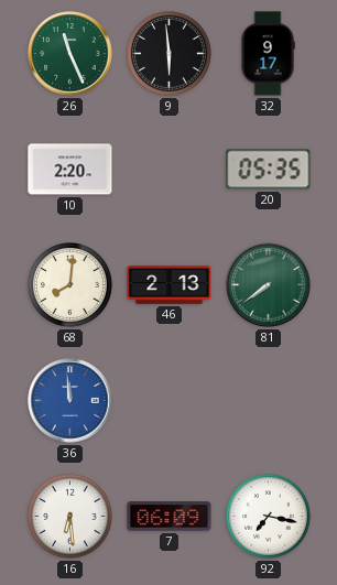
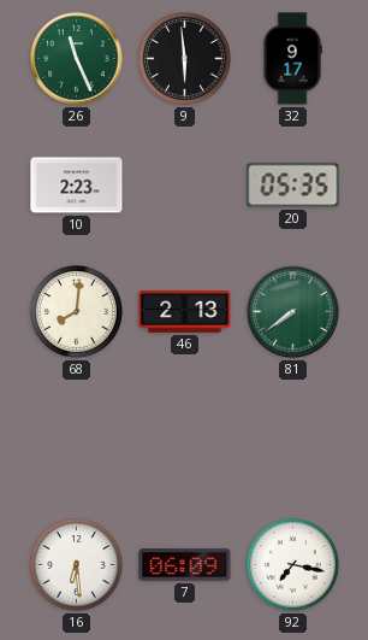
10: 2:20 -> 2:23
36: 11:59 -> none
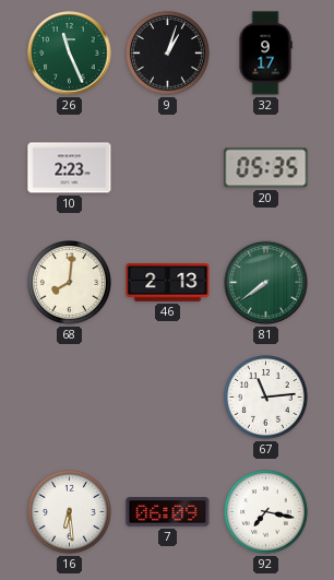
9: 5:59 -> 1:03
67: none -> 11:14
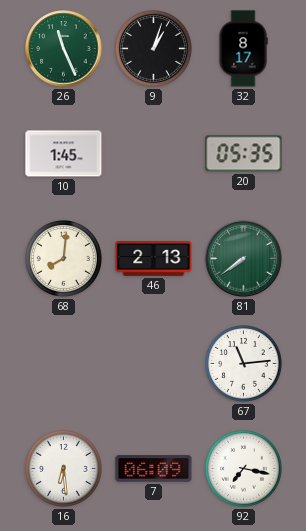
32: 9:17 -> 8:17
10: 2:23 -> 1:45
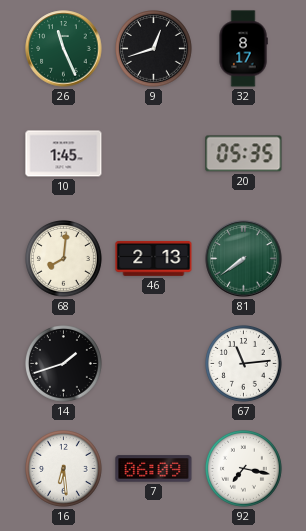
9: 1:03 -> 12:42
14: none -> 1:42
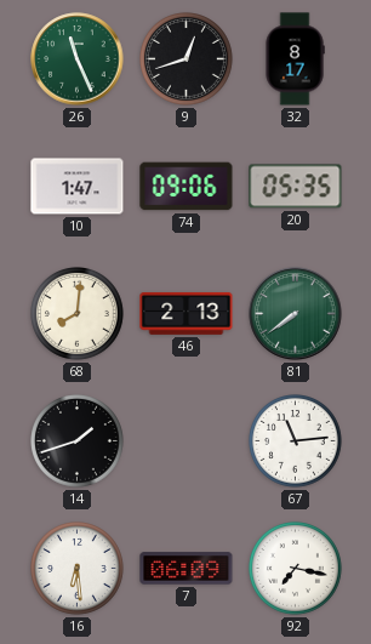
10: 1:45 -> 1:47
74: none -> 09:06
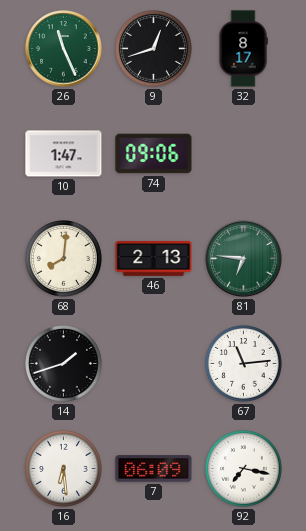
20: 05:35 -> none
81: 7:39 -> 6:46
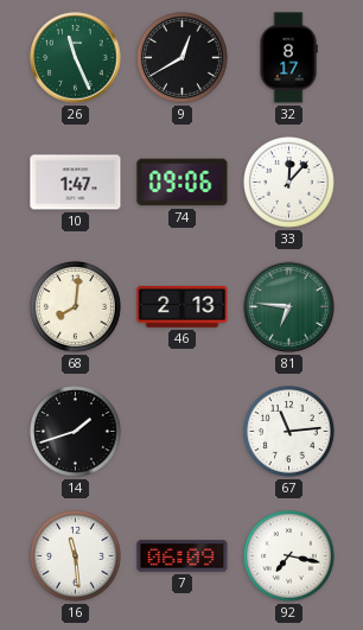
9: 12:42 -> 12:40
33: none -> 12:07
16: 6:29 -> 11:29
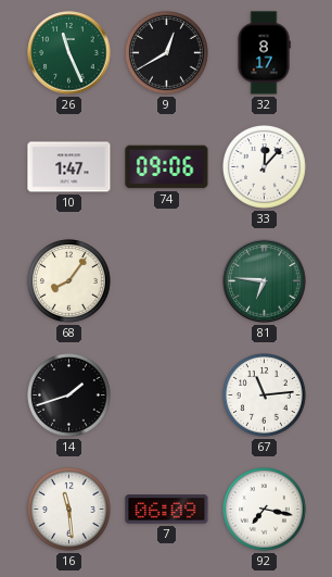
68: 8:01 -> 8:06
46: 2:13 -> none
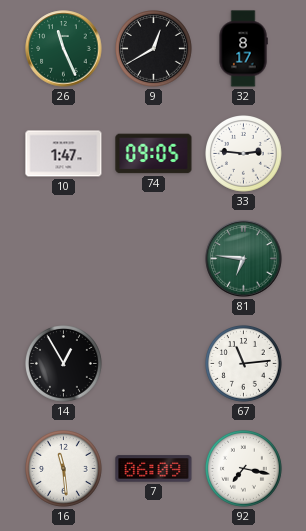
74: 09:06 -> 09:05
33: 12:07 -> 2:46
68: 8:06 -> none
14: 1:42 -> 12:55
